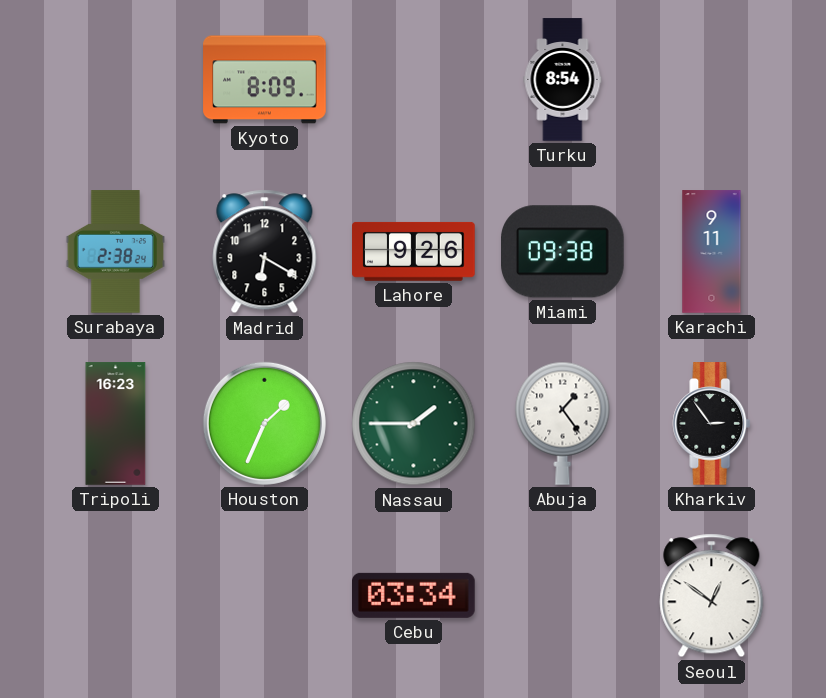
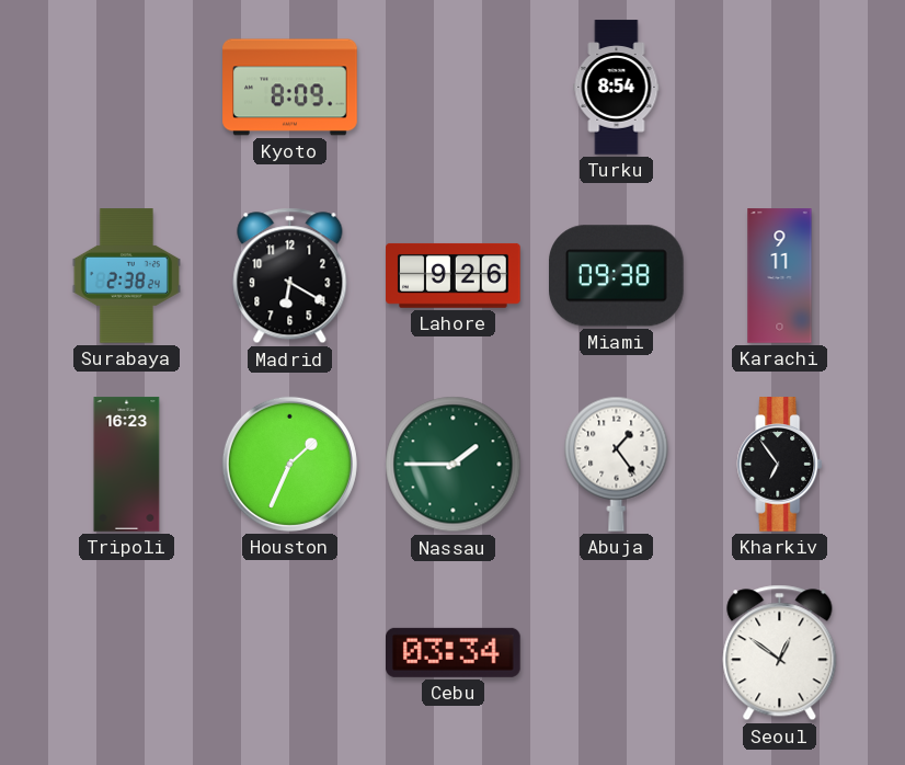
Kharkiv: 2:54 -> 6:54
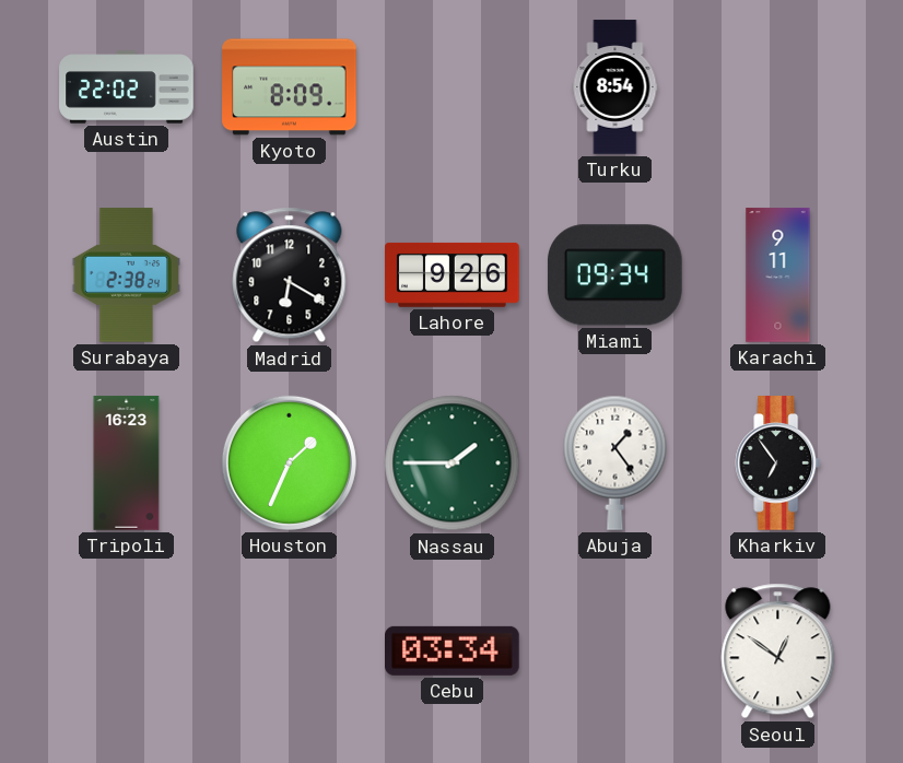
Austin: none -> 22:02
Miami: 09:38 -> 09:34
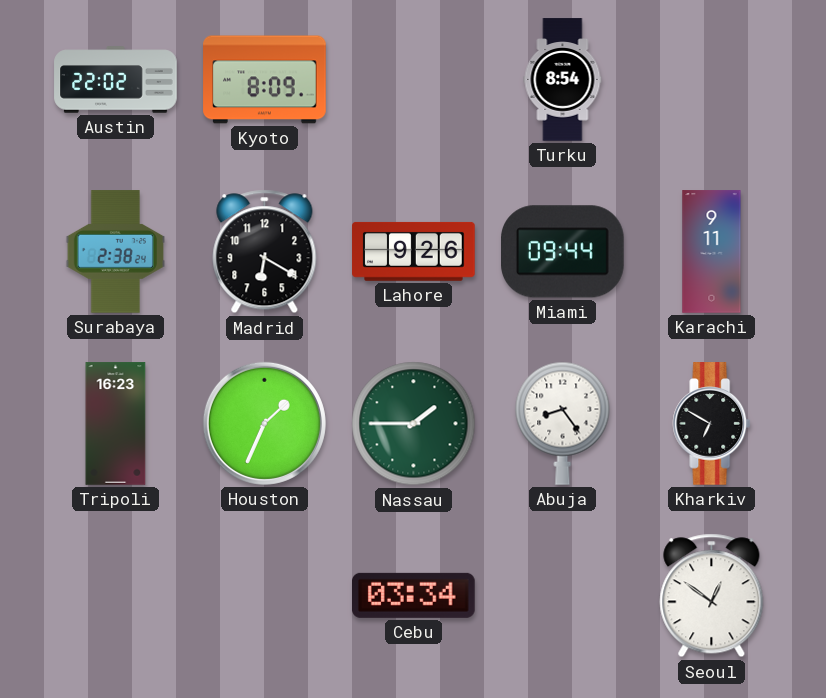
Miami: 09:34 -> 09:44
Abuja: 1:24 -> 8:24
Kharkiv: 6:54 -> 6:50
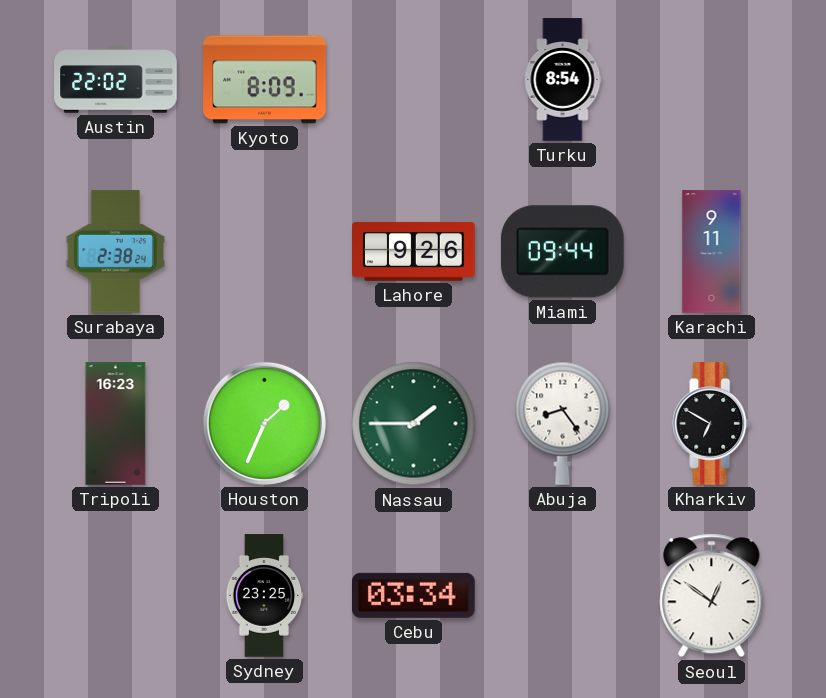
Madrid: 6:20 -> none
Sydney: none -> 23:25
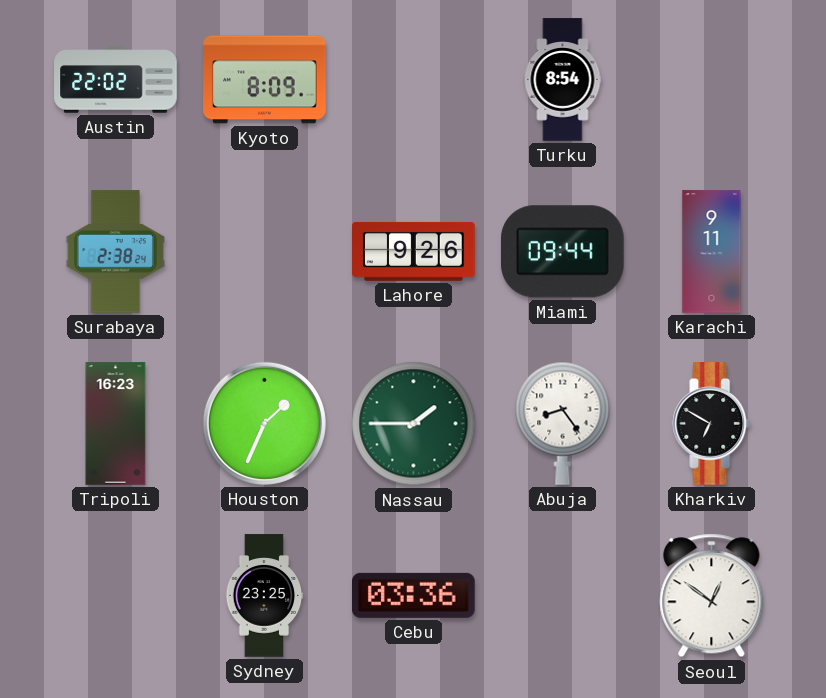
Cebu: 03:34 -> 03:36
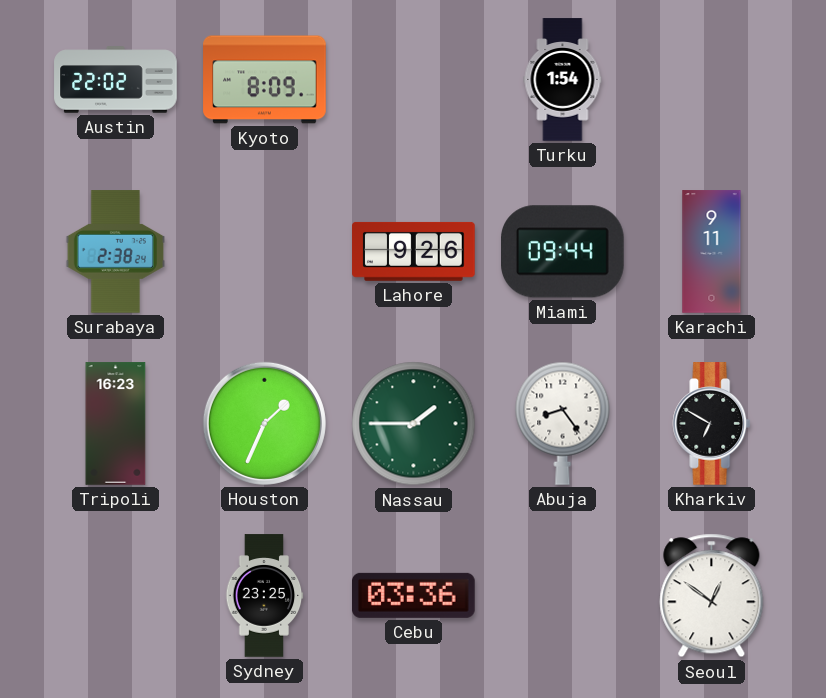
Turku: 8:54 -> 1:54
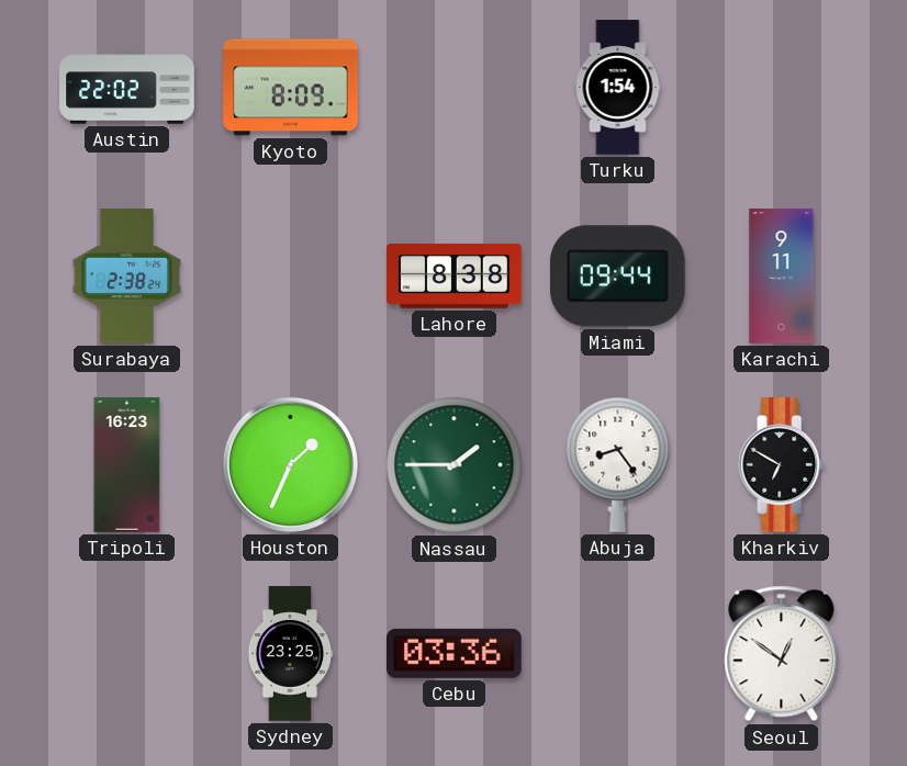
Lahore: 9:26 -> 8:38
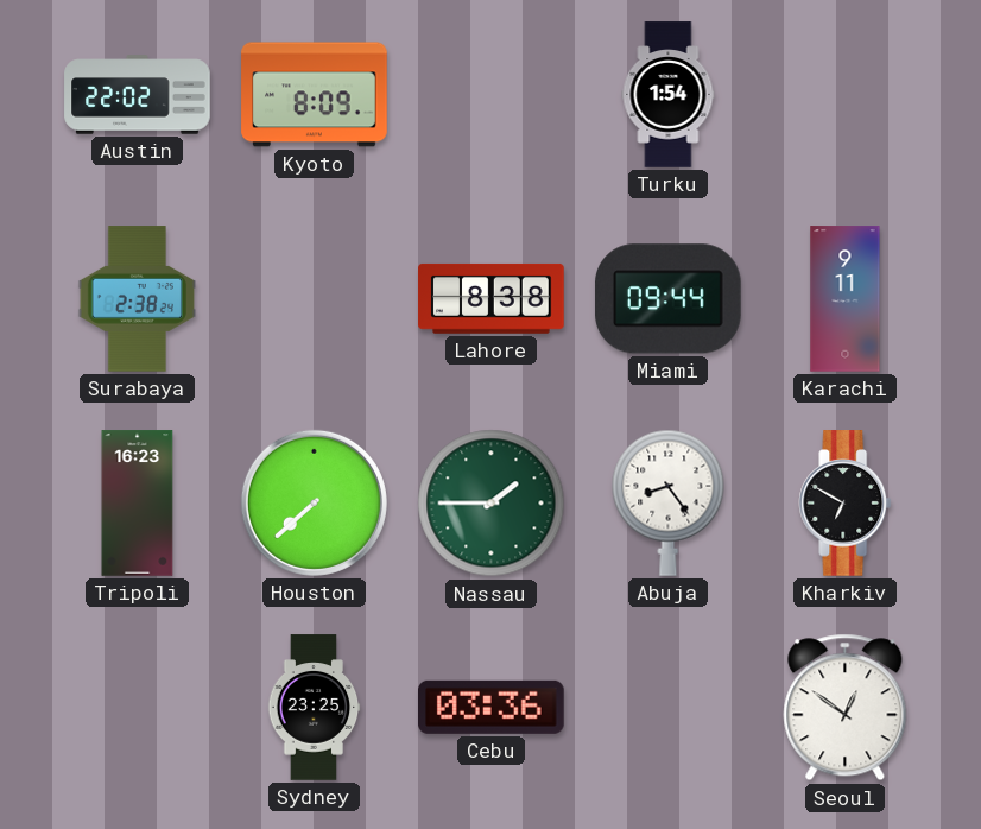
Houston: 1:34 -> 7:38
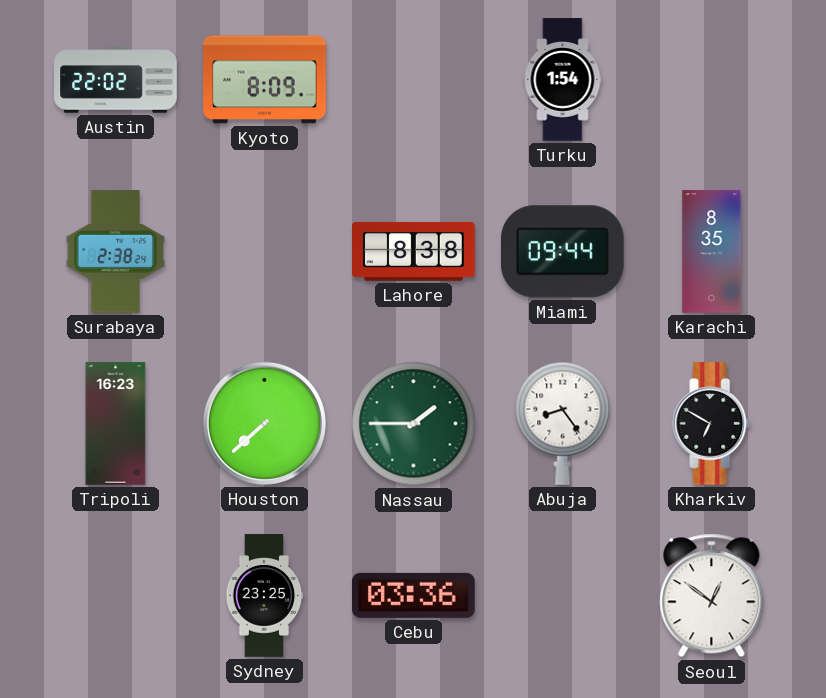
Karachi: 9:11 -> 8:35
